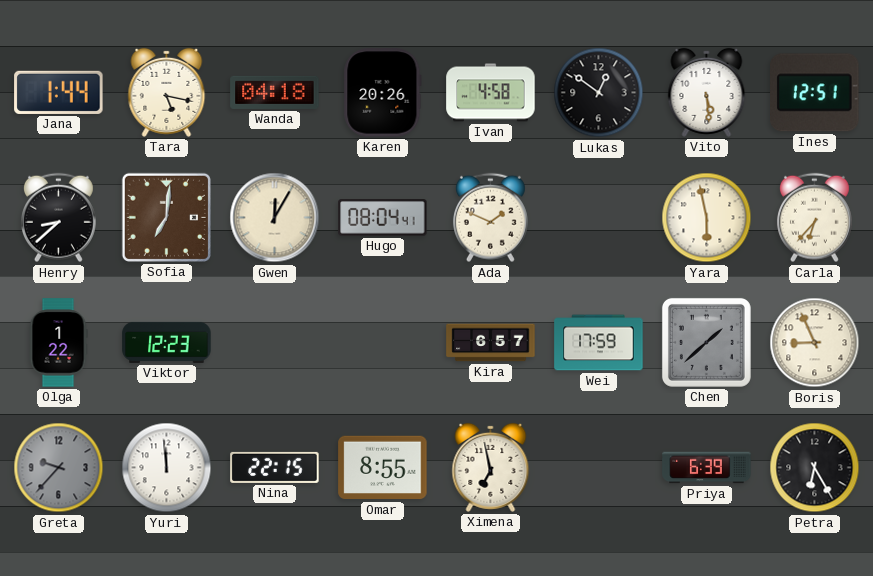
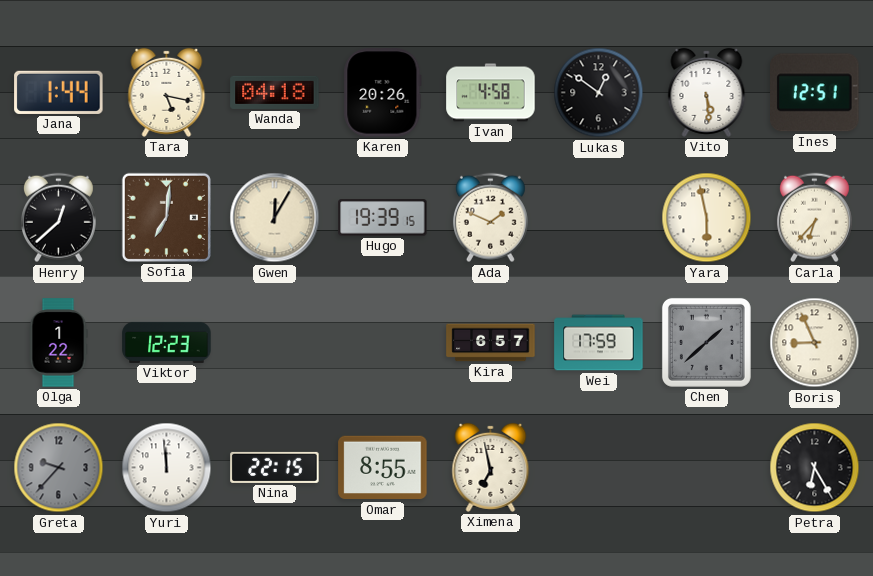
Henry: 8:38 -> 12:38
Hugo: 08:04 -> 19:39
Priya: 6:39 -> none
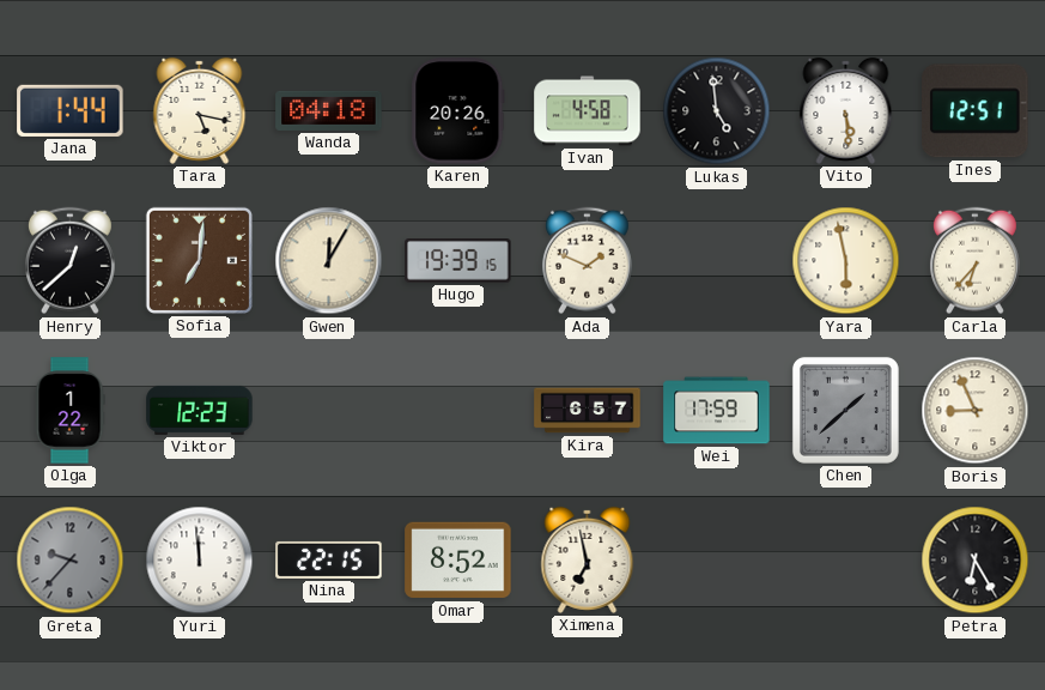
Lukas: 12:51 -> 4:59
Omar: 8:55 -> 8:52
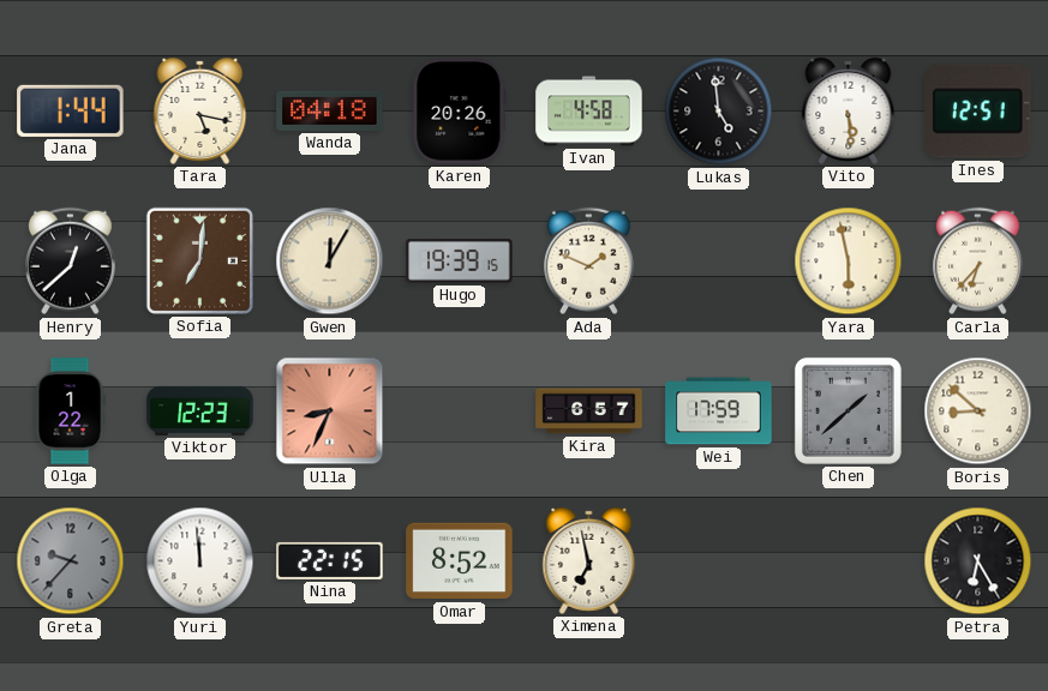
Ulla: none -> 8:34
Boris: 8:56 -> 8:52
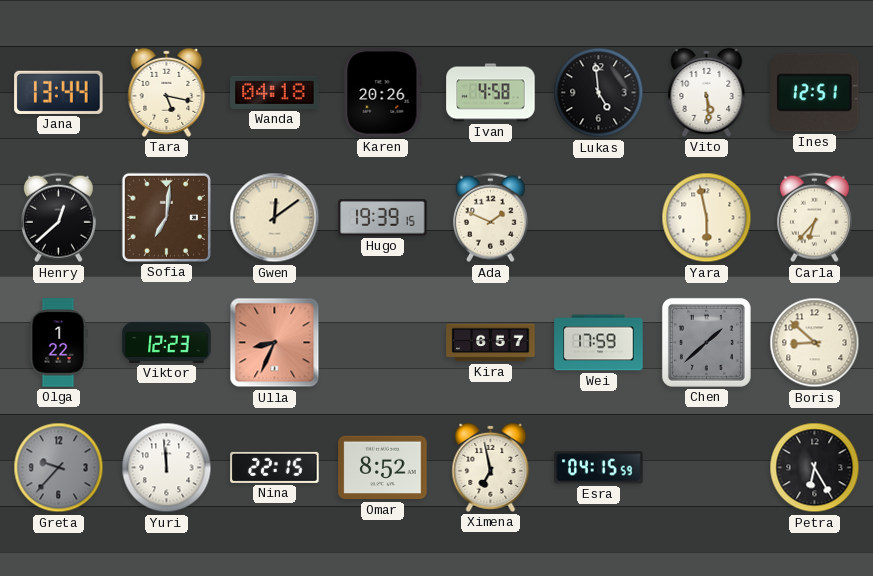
Jana: 1:44 -> 13:44
Gwen: 12:05 -> 12:09
Esra: none -> 04:15
